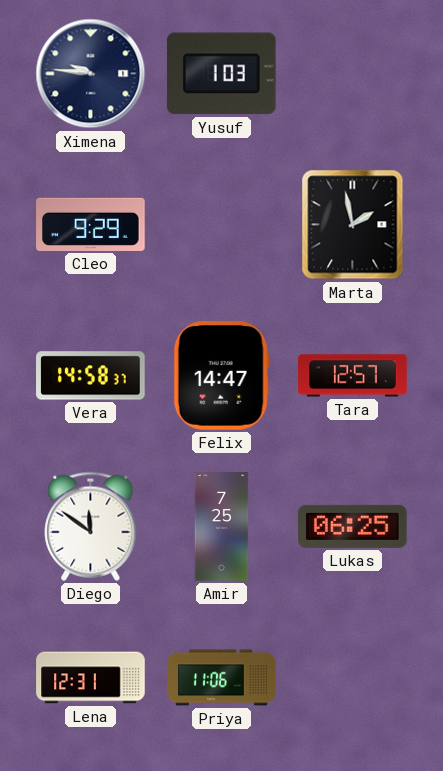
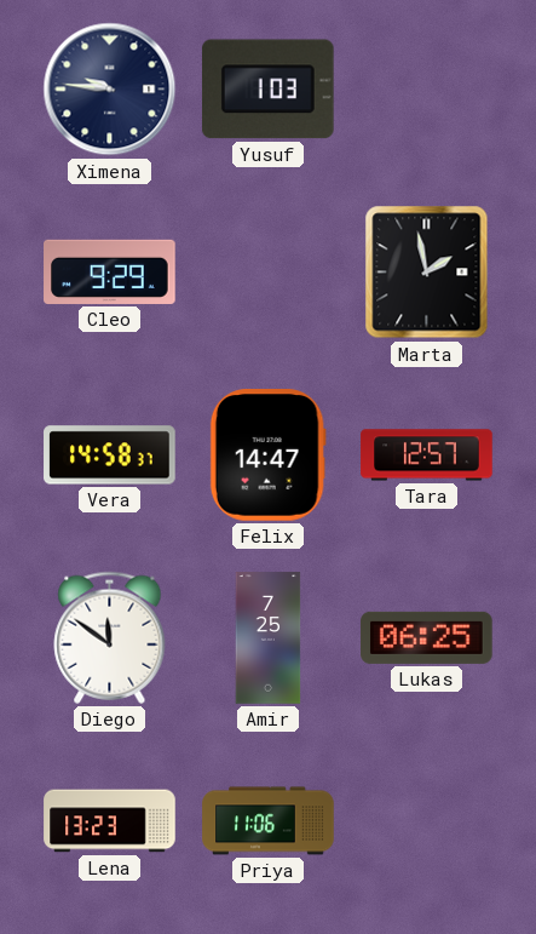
Lena: 12:31 -> 13:23
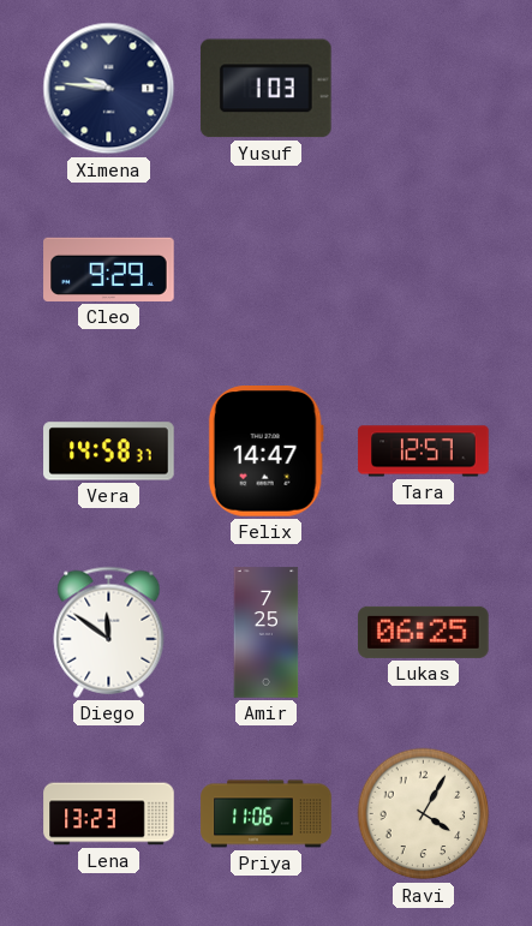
Marta: 1:58 -> none
Ravi: none -> 4:05
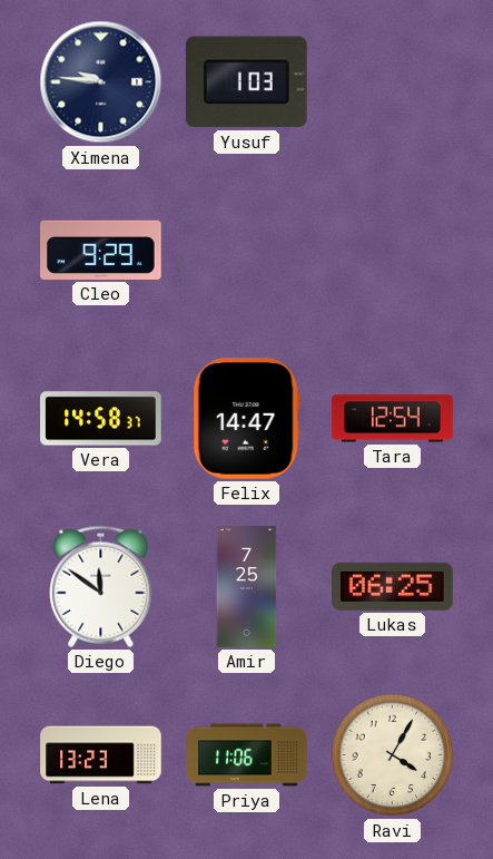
Tara: 12:57 -> 12:54
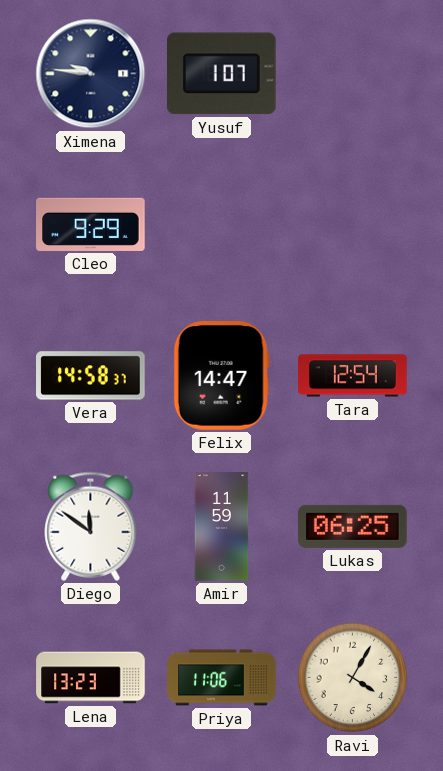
Yusuf: 1:03 -> 1:07
Amir: 7:25 -> 11:59
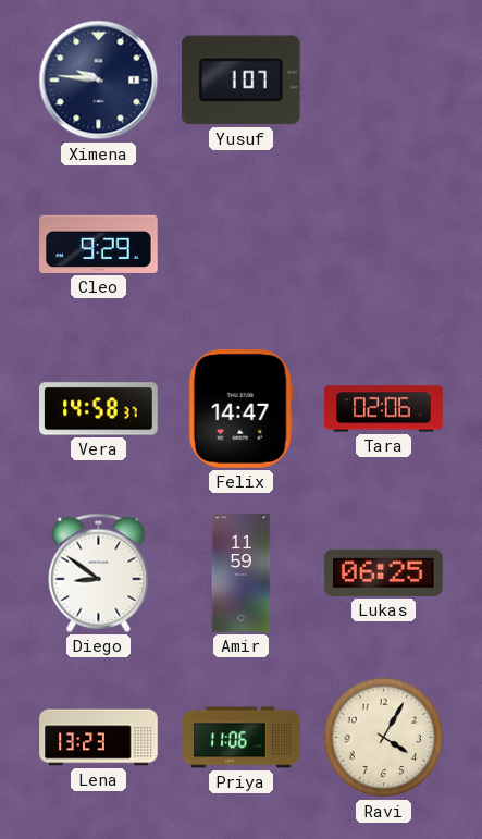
Tara: 12:54 -> 02:06
Diego: 11:51 -> 8:51
